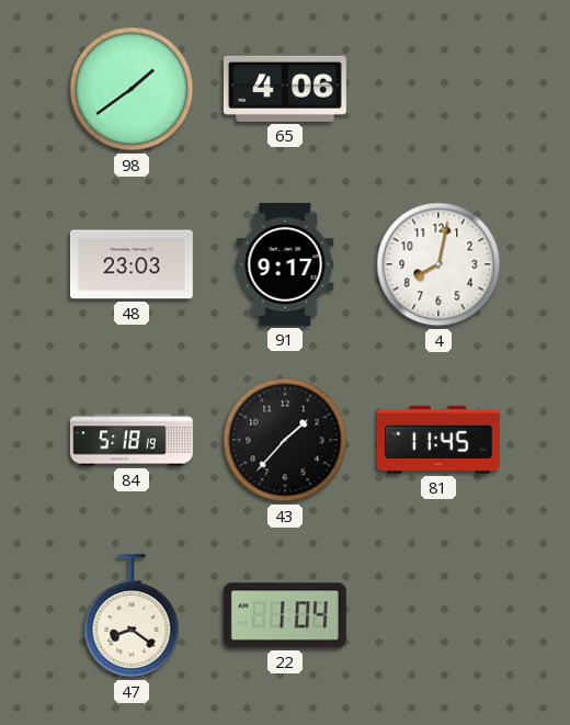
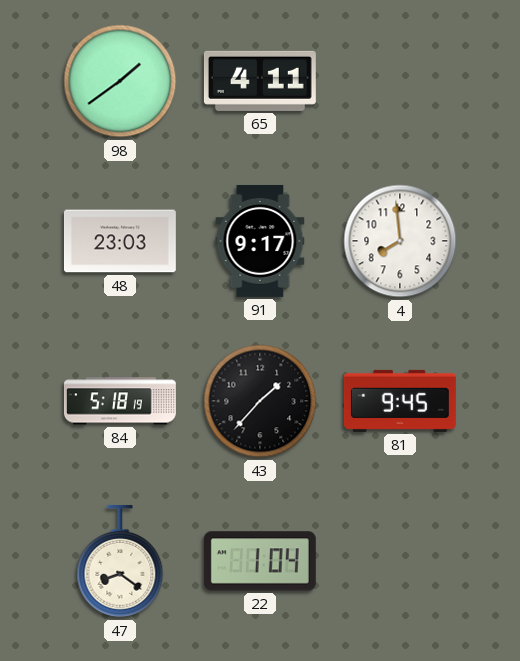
65: 4:06 -> 4:11
4: 8:02 -> 7:59
81: 11:45 -> 9:45
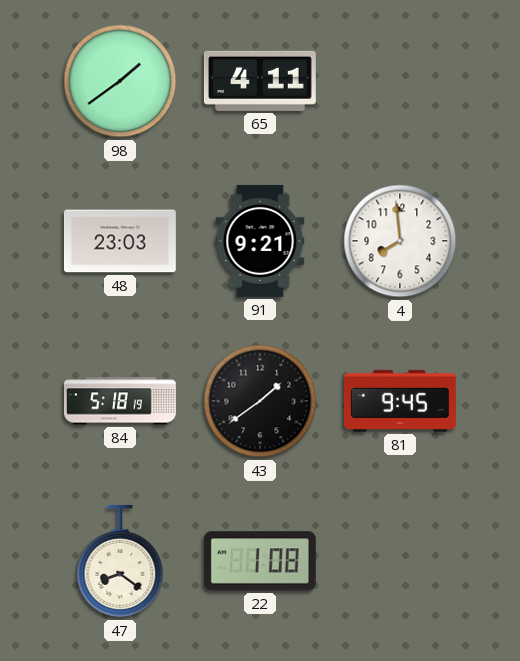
91: 9:17 -> 9:21
43: 1:37 -> 1:39
22: 1:04 -> 1:08
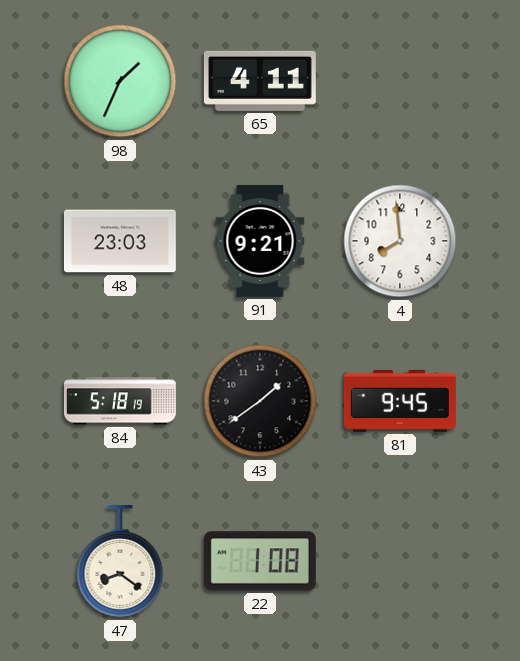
98: 1:39 -> 1:34
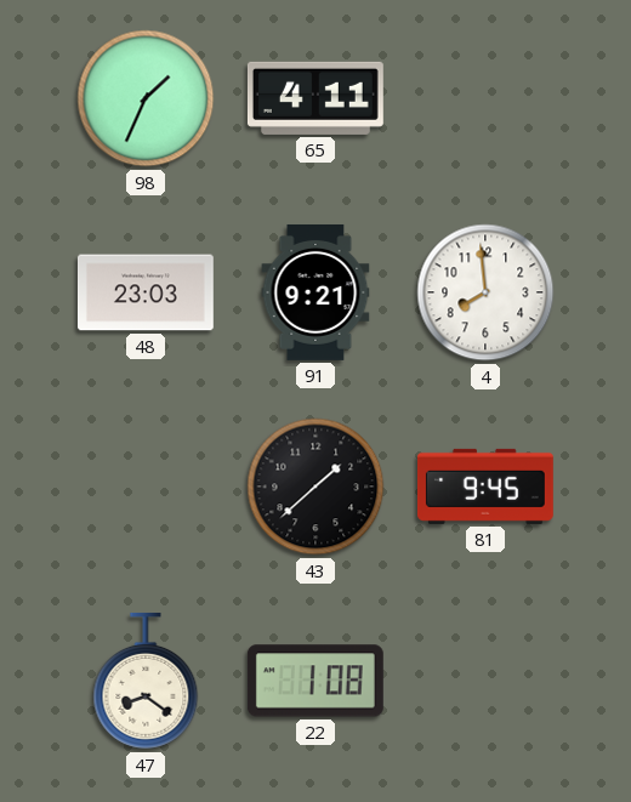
84: 5:18 -> none
43: 1:39 -> 1:38
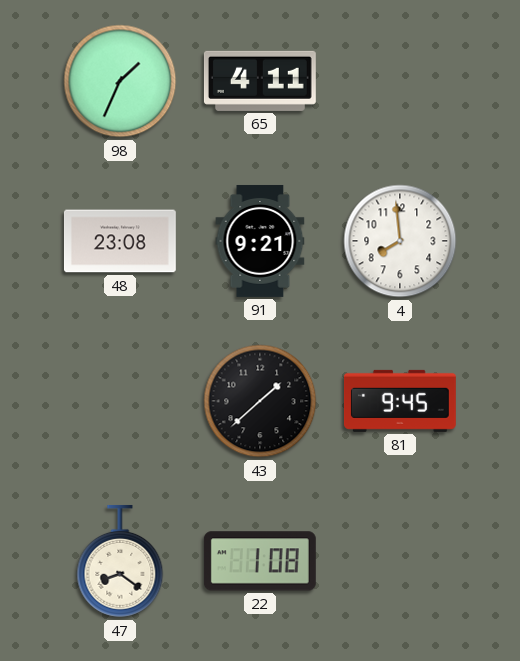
48: 23:03 -> 23:08
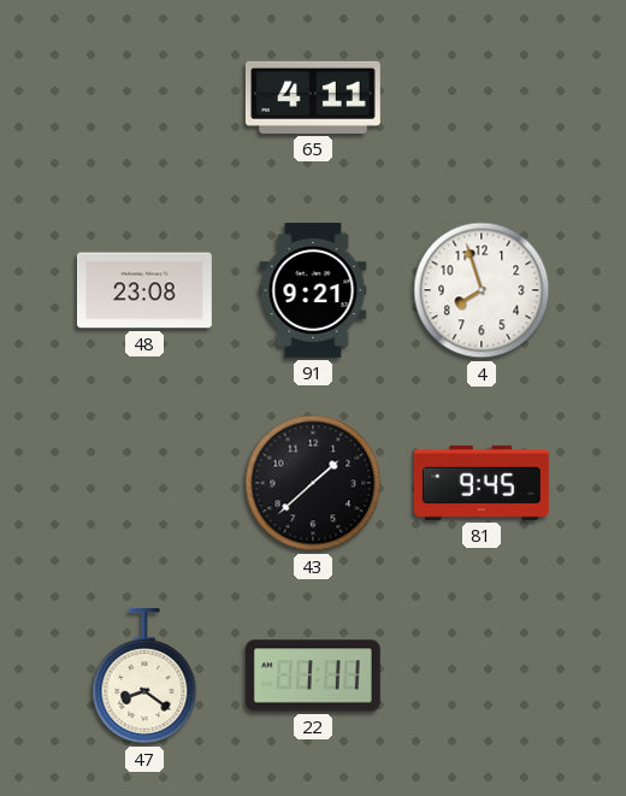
98: 1:34 -> none
4: 7:59 -> 7:57
22: 1:08 -> 1:11
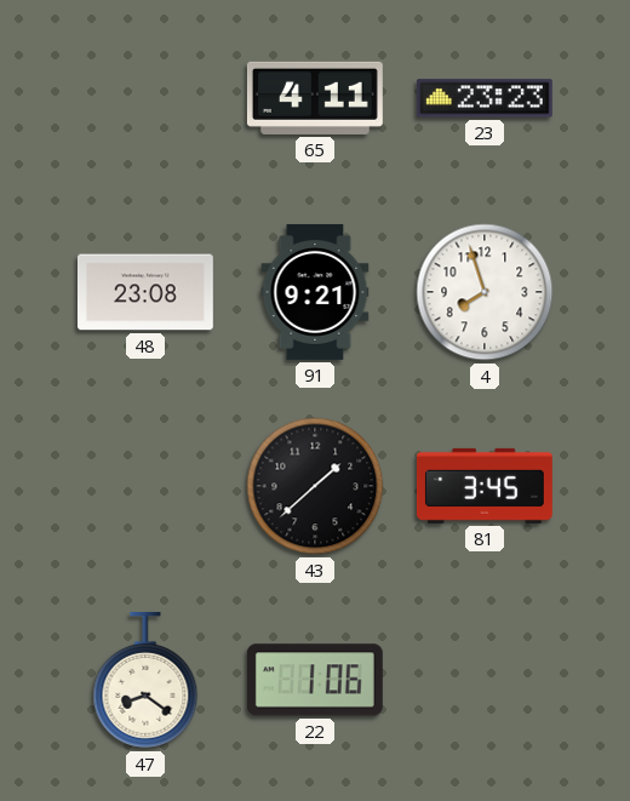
23: none -> 23:23
81: 9:45 -> 3:45
22: 1:11 -> 1:06
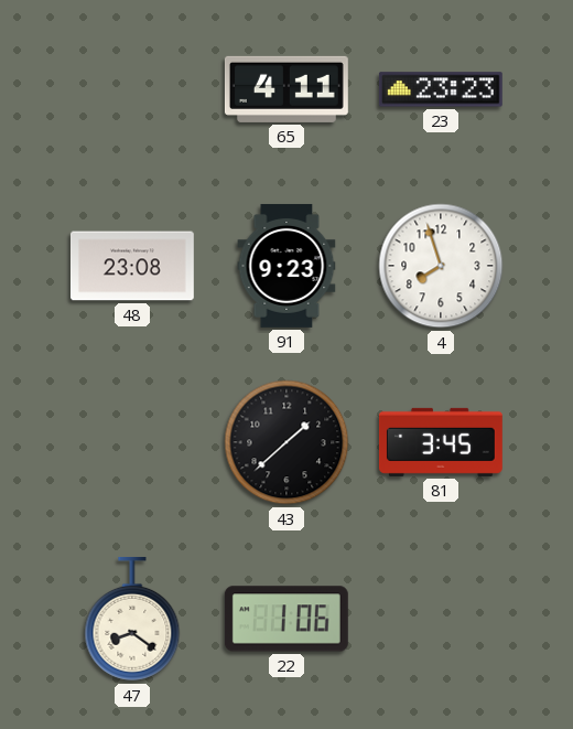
91: 9:21 -> 9:23
